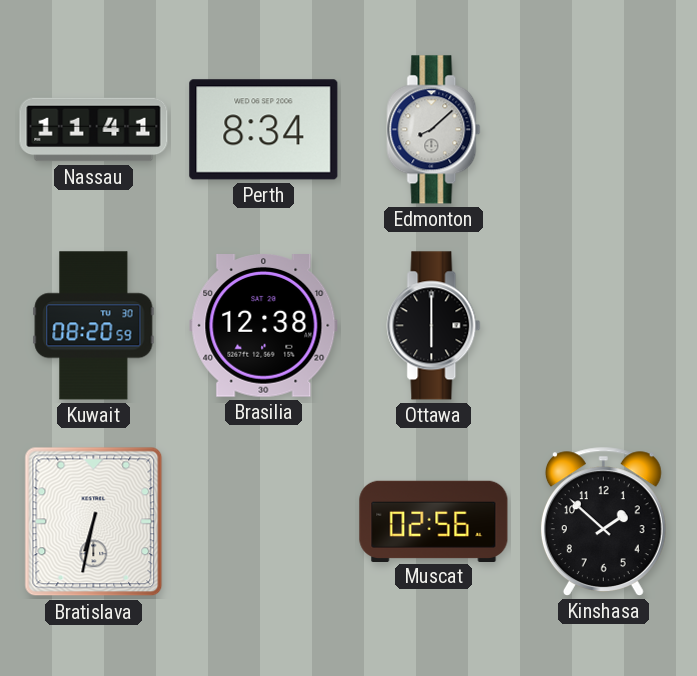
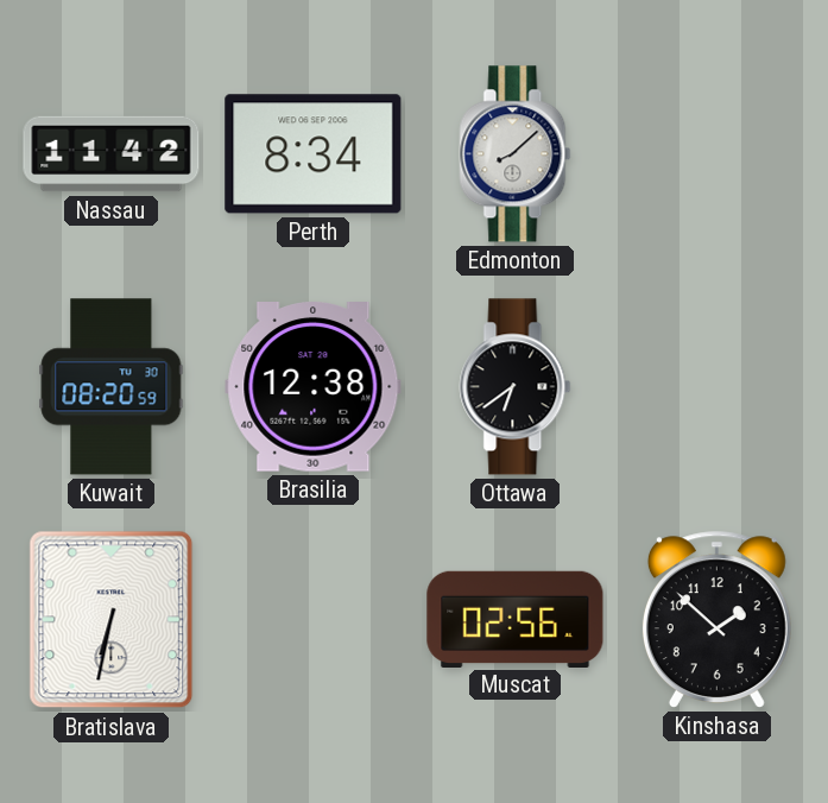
Nassau: 11:41 -> 11:42
Ottawa: 6:00 -> 6:39
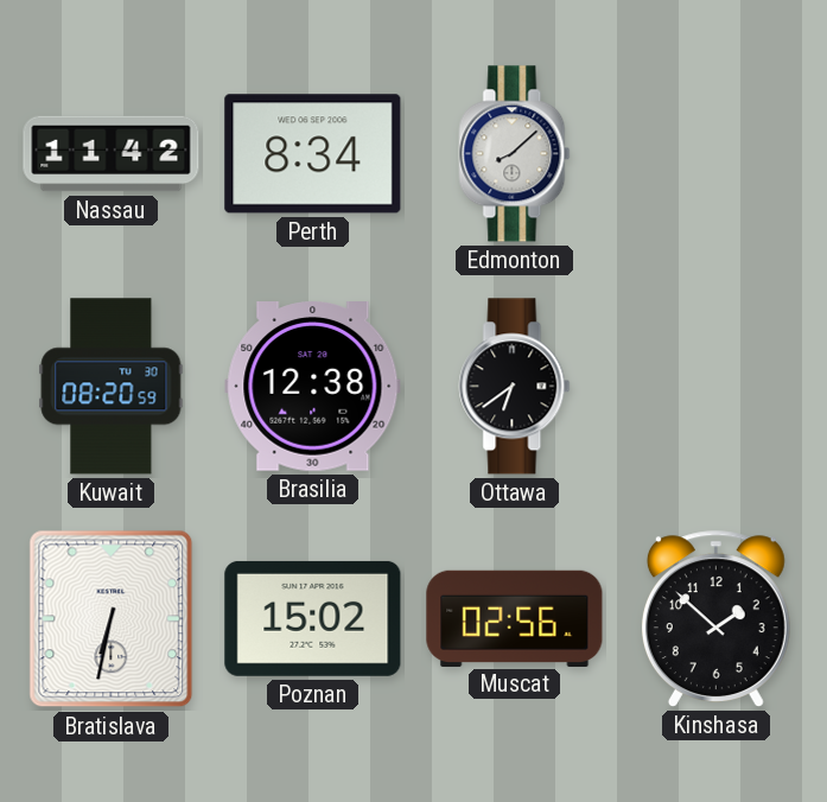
Poznan: none -> 15:02
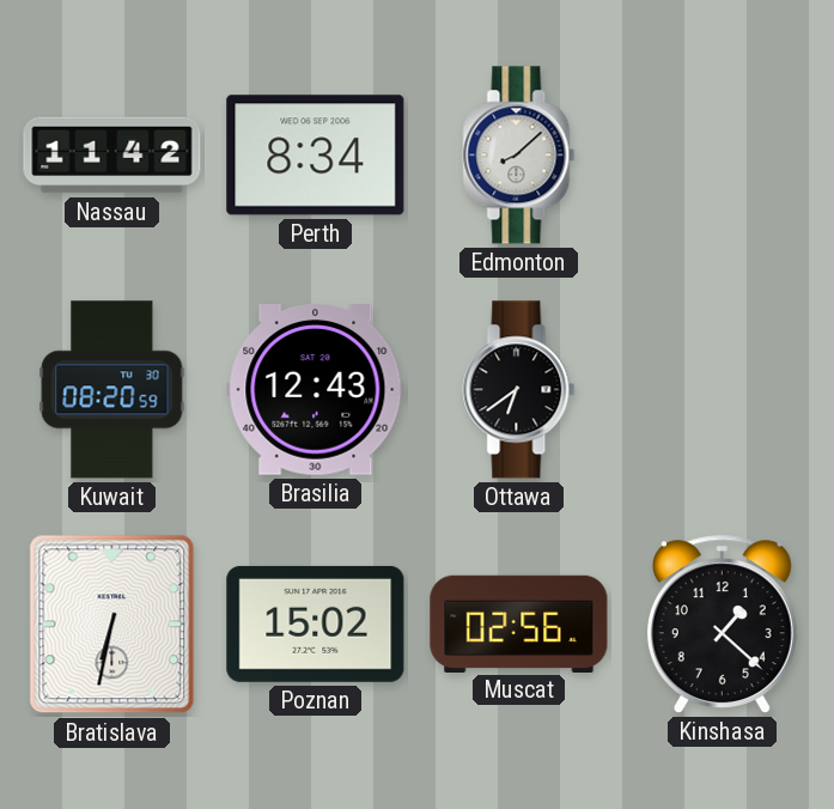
Brasilia: 12:38 -> 12:43
Kinshasa: 1:52 -> 1:22
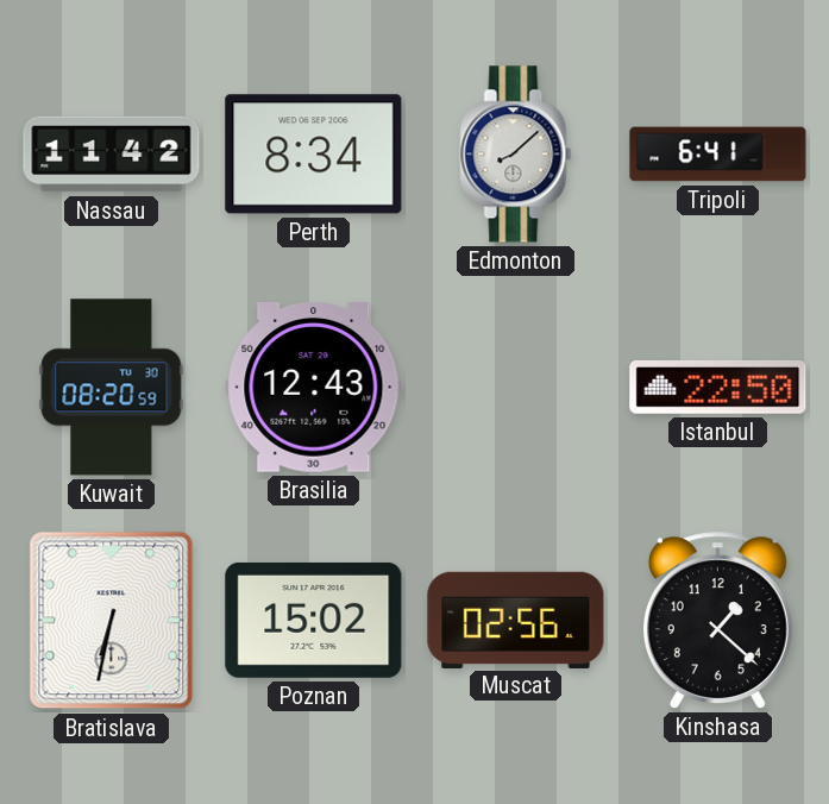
Tripoli: none -> 6:41
Ottawa: 6:39 -> none
Istanbul: none -> 22:50
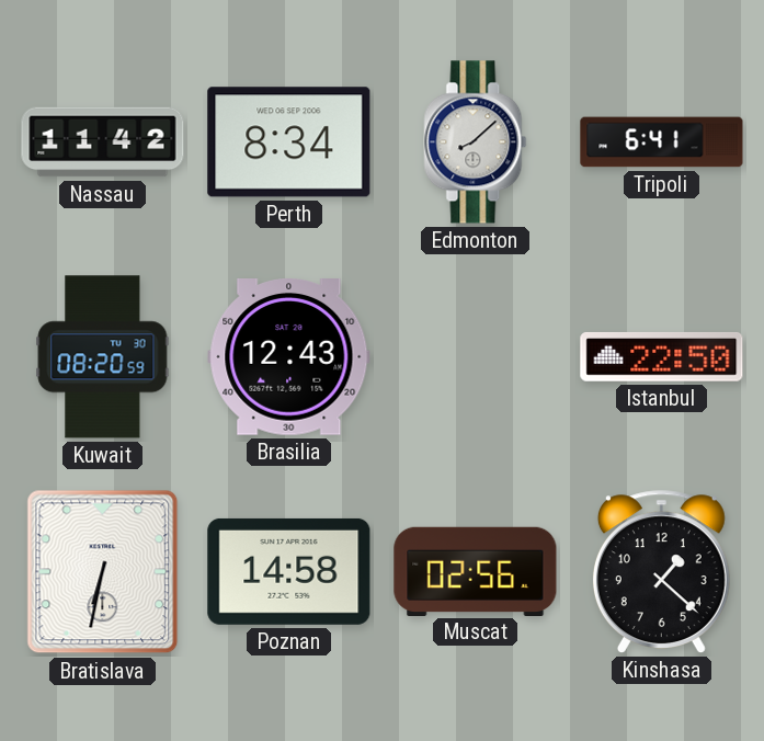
Poznan: 15:02 -> 14:58
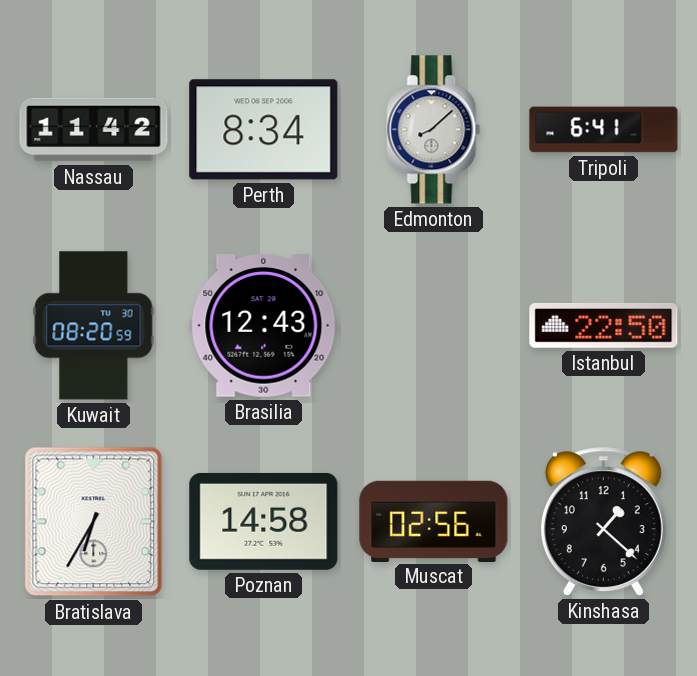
Bratislava: 6:32 -> 6:35
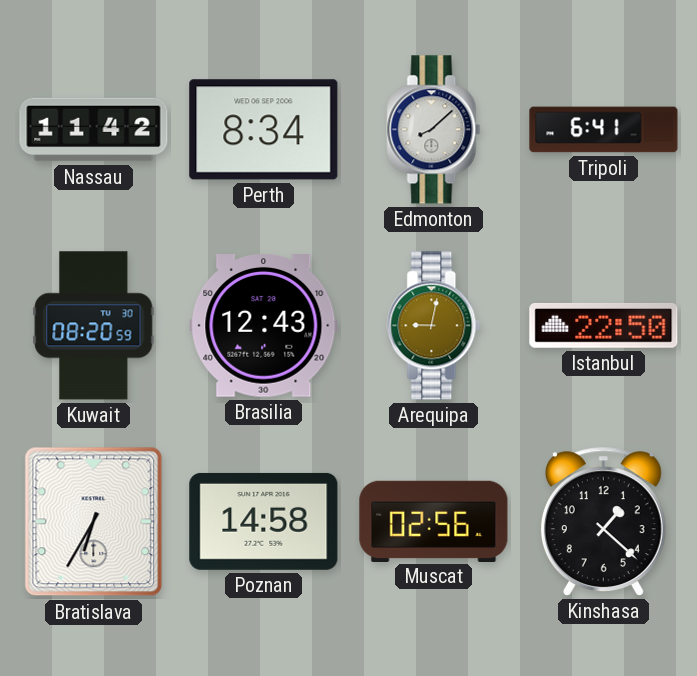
Arequipa: none -> 9:02
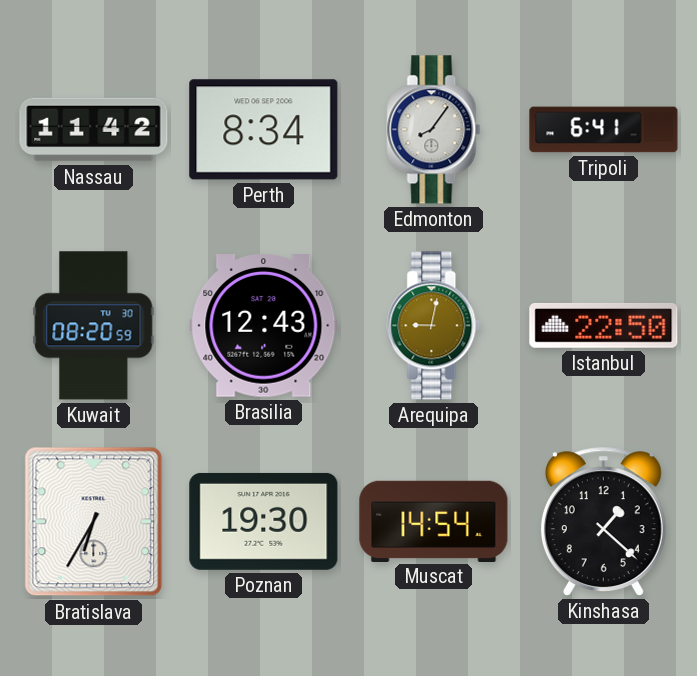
Edmonton: 8:08 -> 8:06
Poznan: 14:58 -> 19:30
Muscat: 02:56 -> 14:54
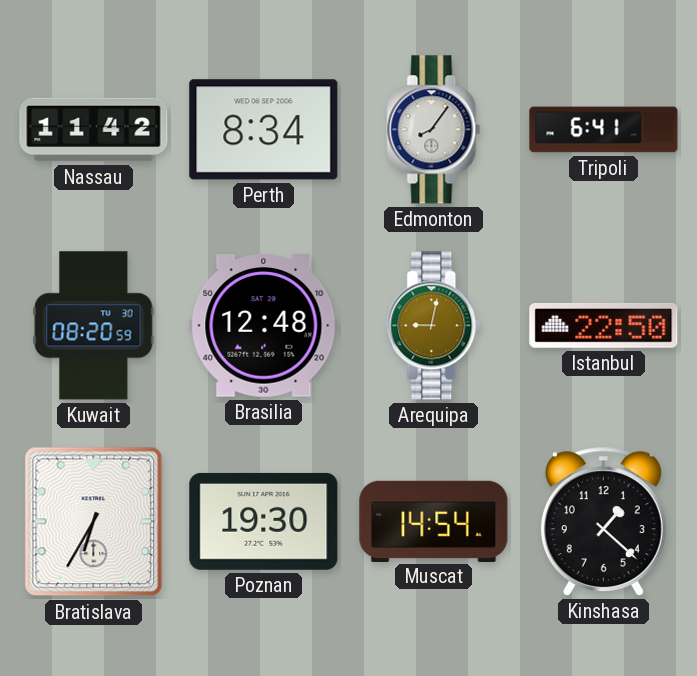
Brasilia: 12:43 -> 12:48
